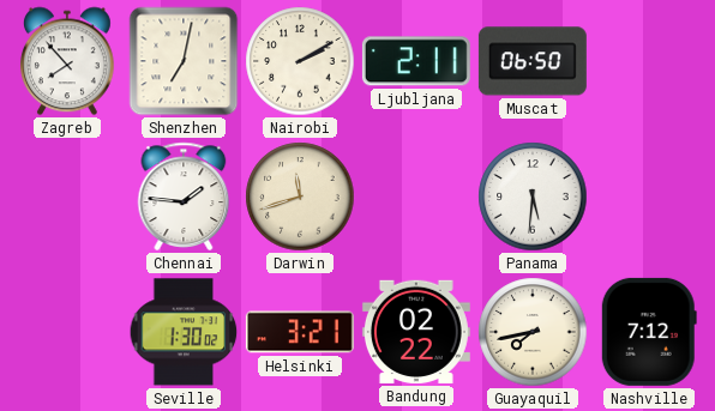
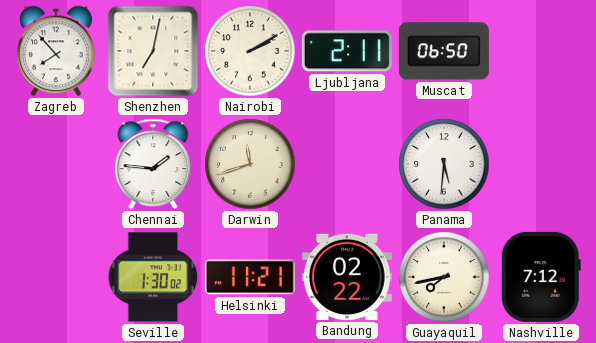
Helsinki: 3:21 -> 11:21
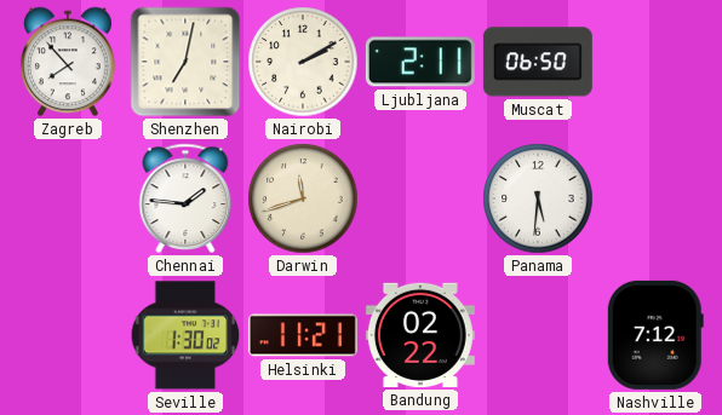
Guayaquil: 7:43 -> none
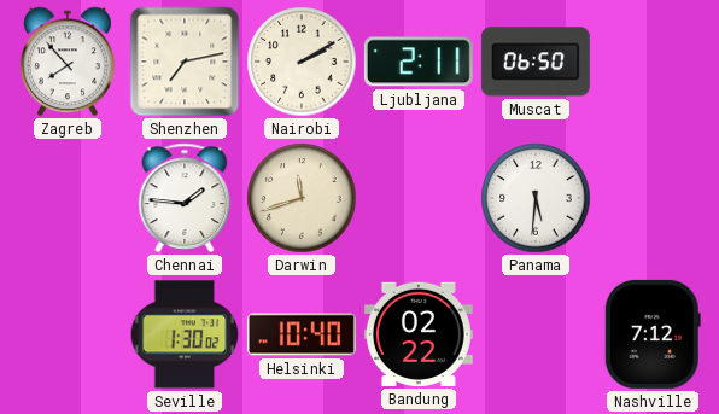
Shenzhen: 7:02 -> 7:13
Helsinki: 11:21 -> 10:40
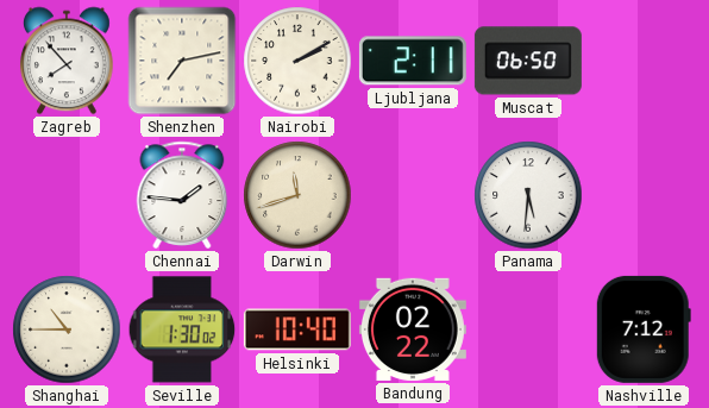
Shanghai: none -> 10:45
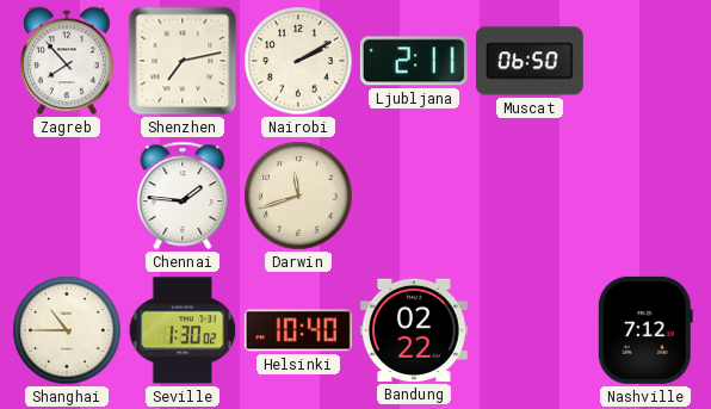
Panama: 5:31 -> none
